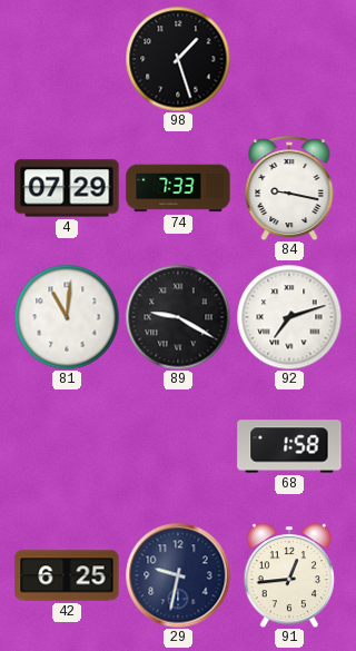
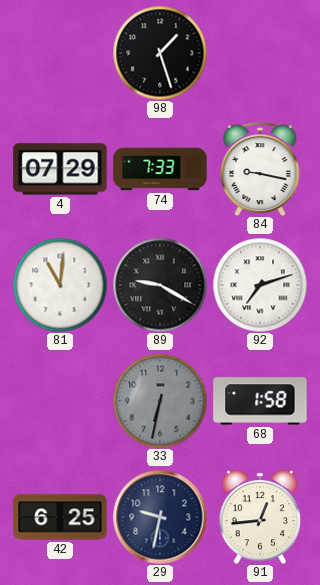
33: none -> 6:32
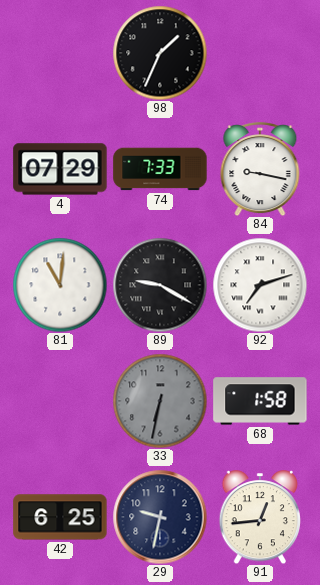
98: 1:27 -> 1:34
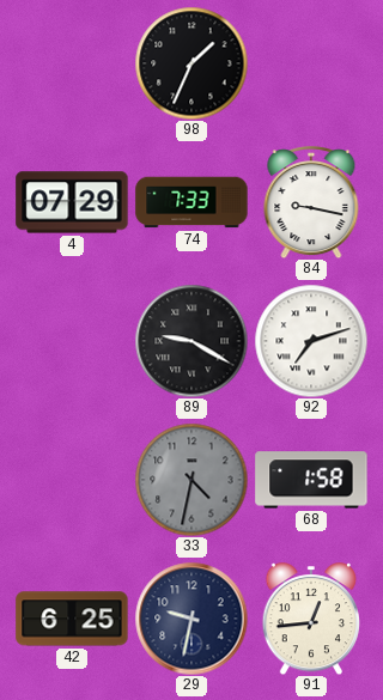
81: 11:01 -> none
33: 6:32 -> 4:32
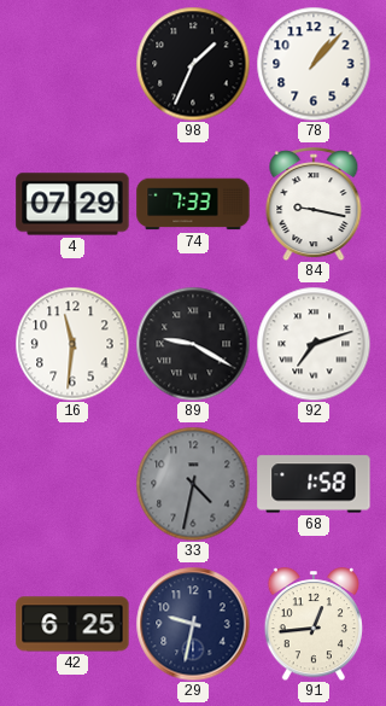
78: none -> 1:07
16: none -> 11:31
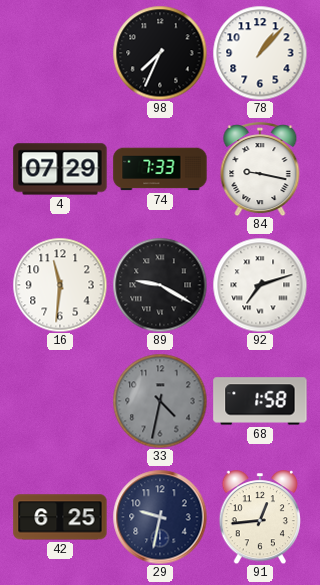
98: 1:34 -> 7:34
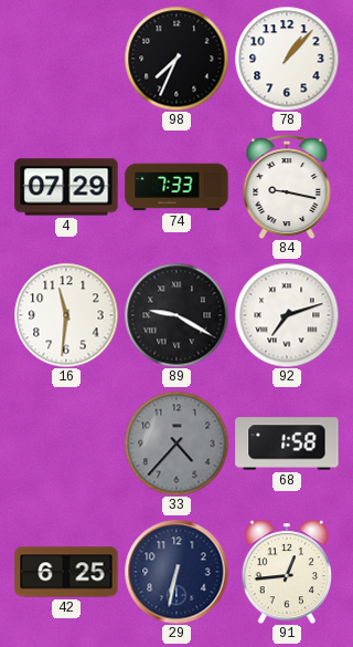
33: 4:32 -> 4:37
29: 9:32 -> 6:32
